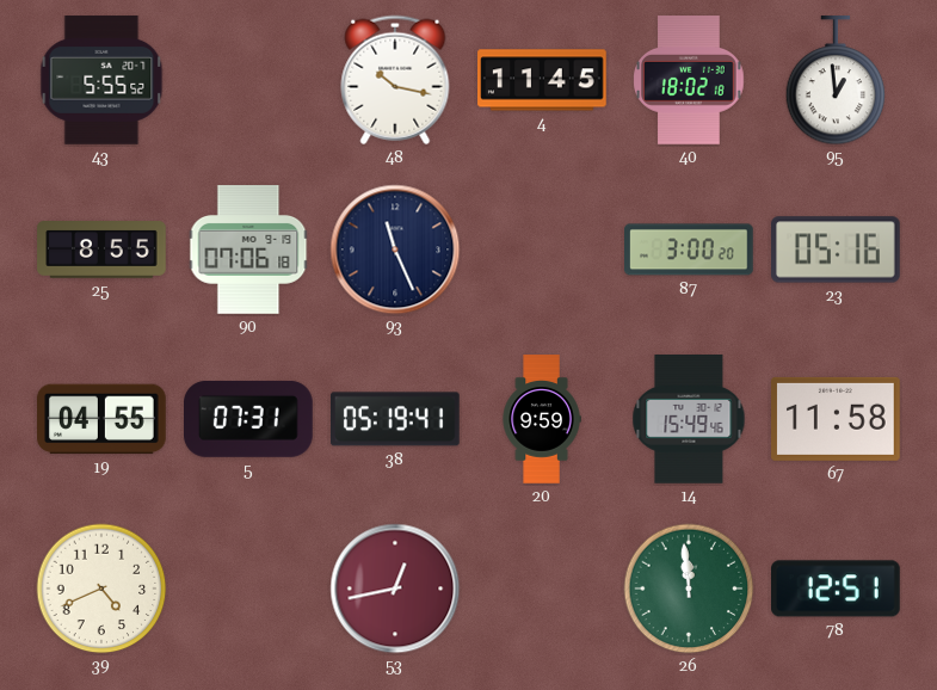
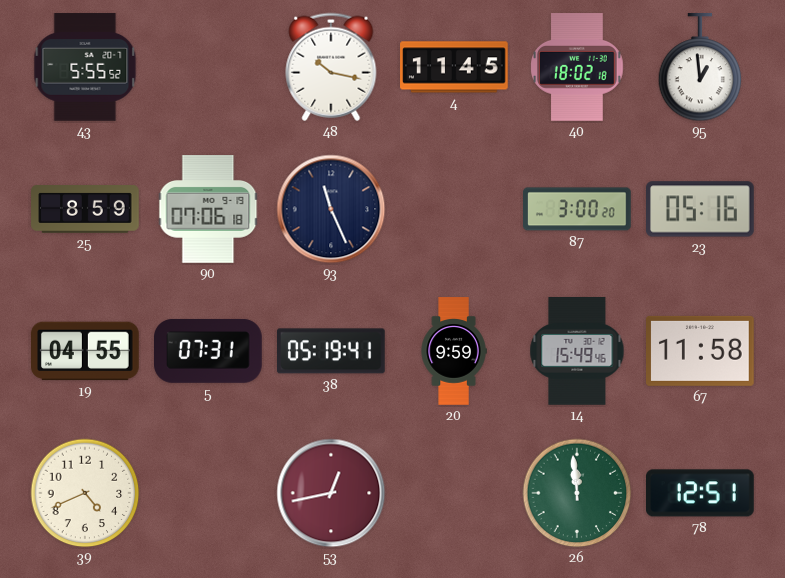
25: 8:55 -> 8:59
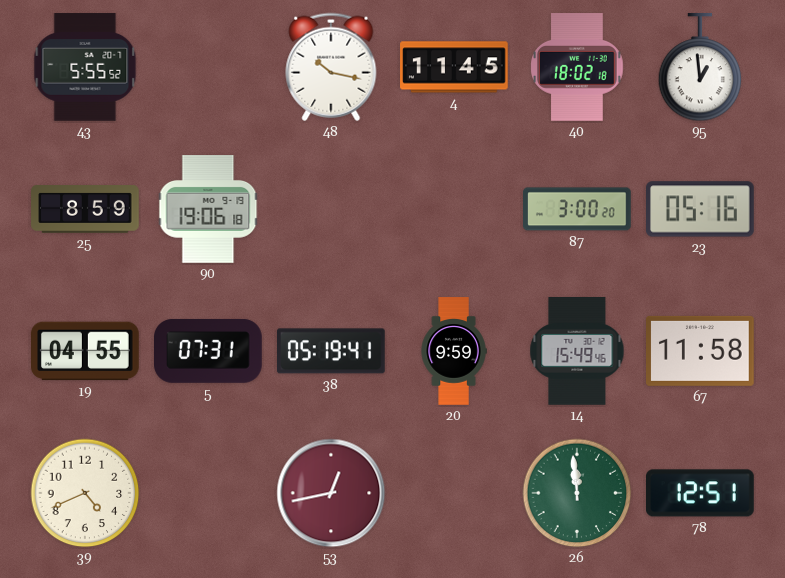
90: 07:06 -> 19:06
93: 11:26 -> none
